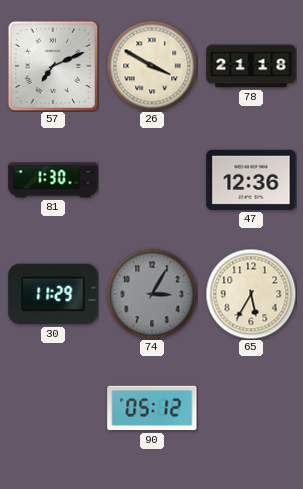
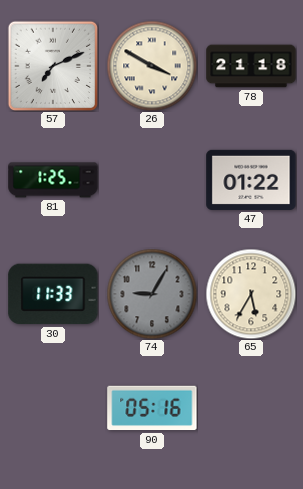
81: 1:30 -> 1:25
47: 12:36 -> 01:22
30: 11:29 -> 11:33
74: 3:05 -> 9:05
90: 05:12 -> 05:16
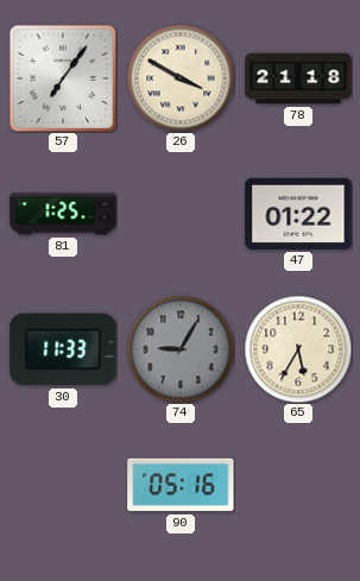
57: 7:11 -> 7:06
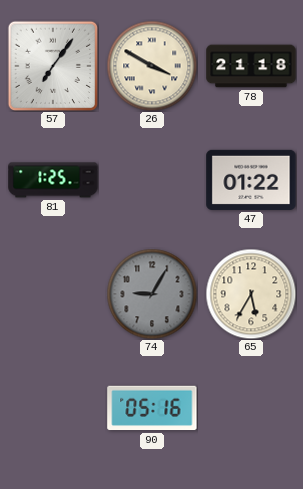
30: 11:33 -> none
